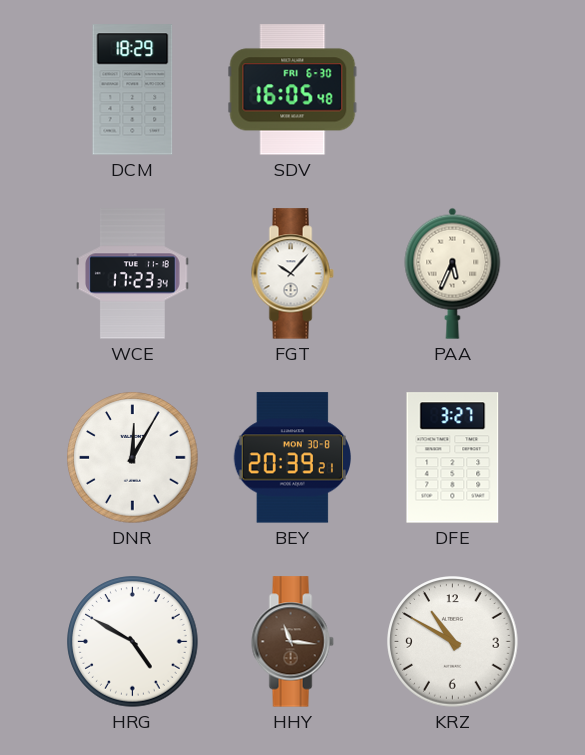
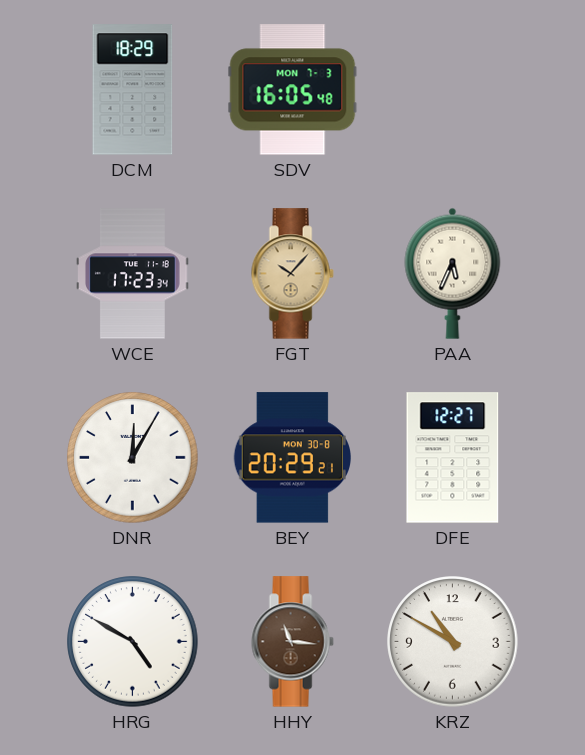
SDV date: FRI 6-30 -> MON 7-3
FGT dial: white -> champagne
BEY: 20:39 -> 20:29
DFE: 3:27 -> 12:27
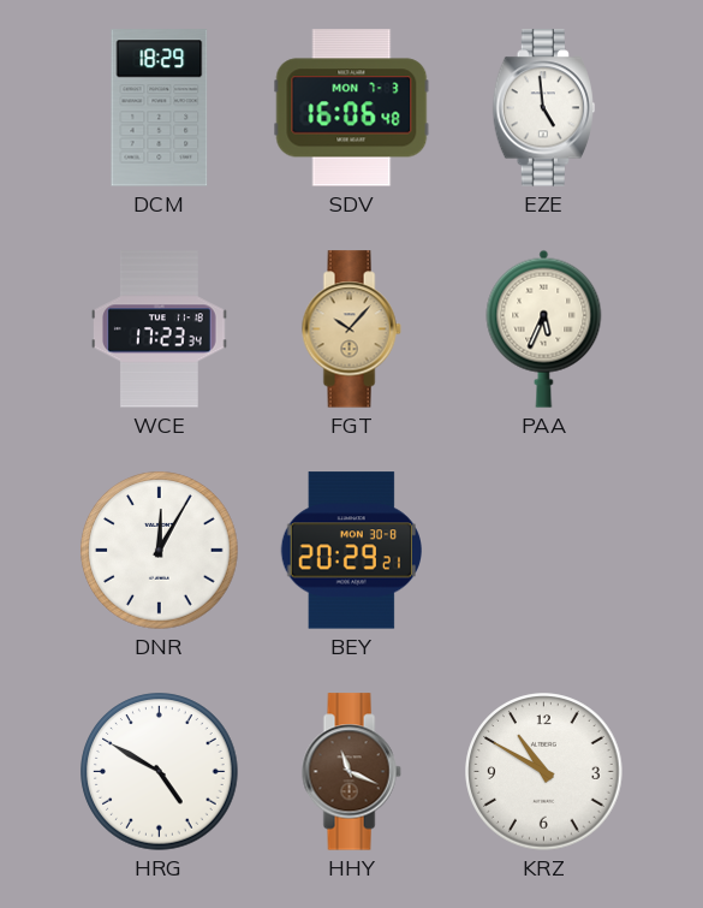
SDV: 16:05 -> 16:06
EZE: none -> 4:59
DFE: 12:27 -> none
HHY: 11:16 -> 11:19
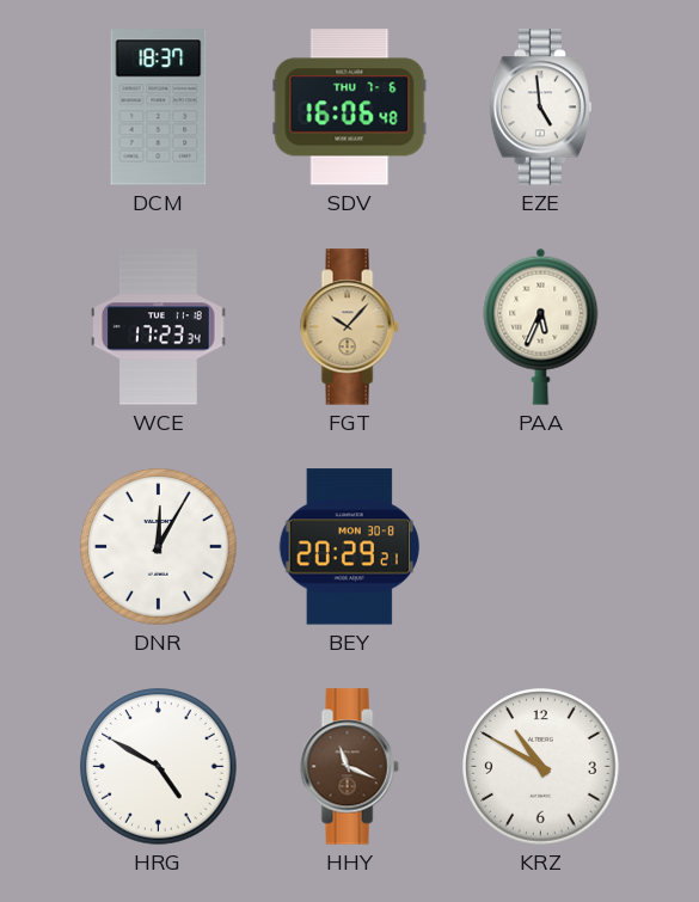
DCM: 18:29 -> 18:37
SDV date: MON 7-3 -> THU 7-6
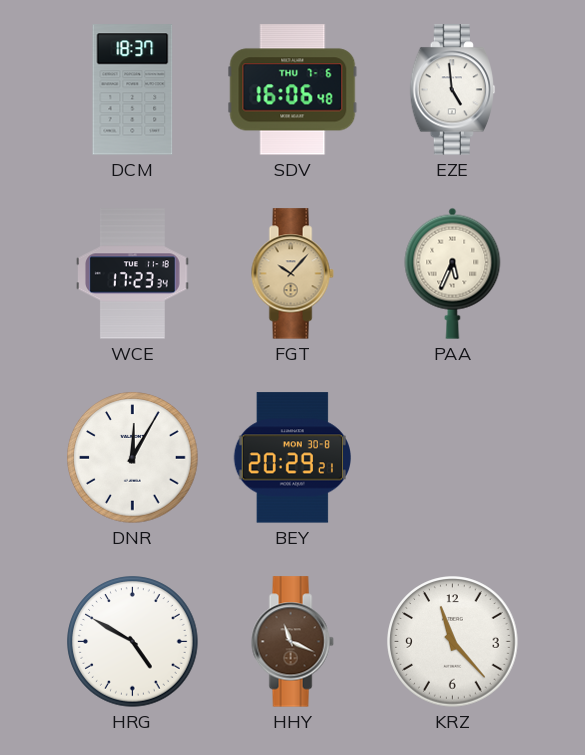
KRZ: 10:50 -> 11:23
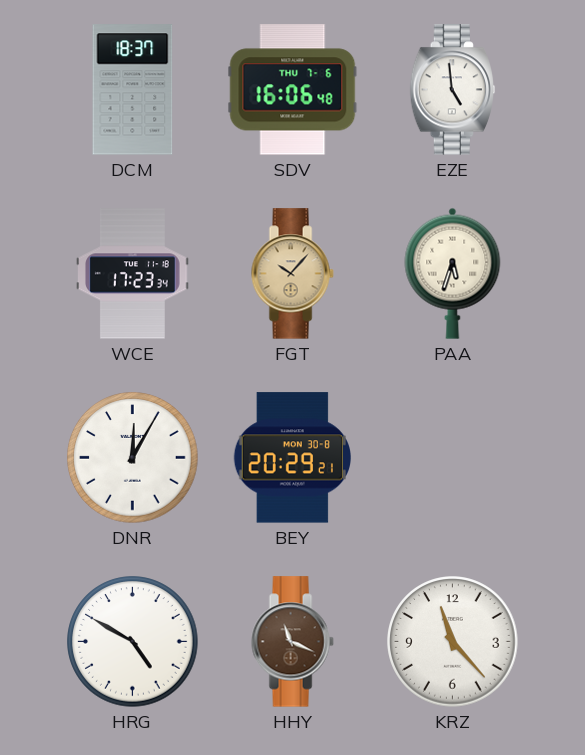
PAA: 5:34 -> 5:33
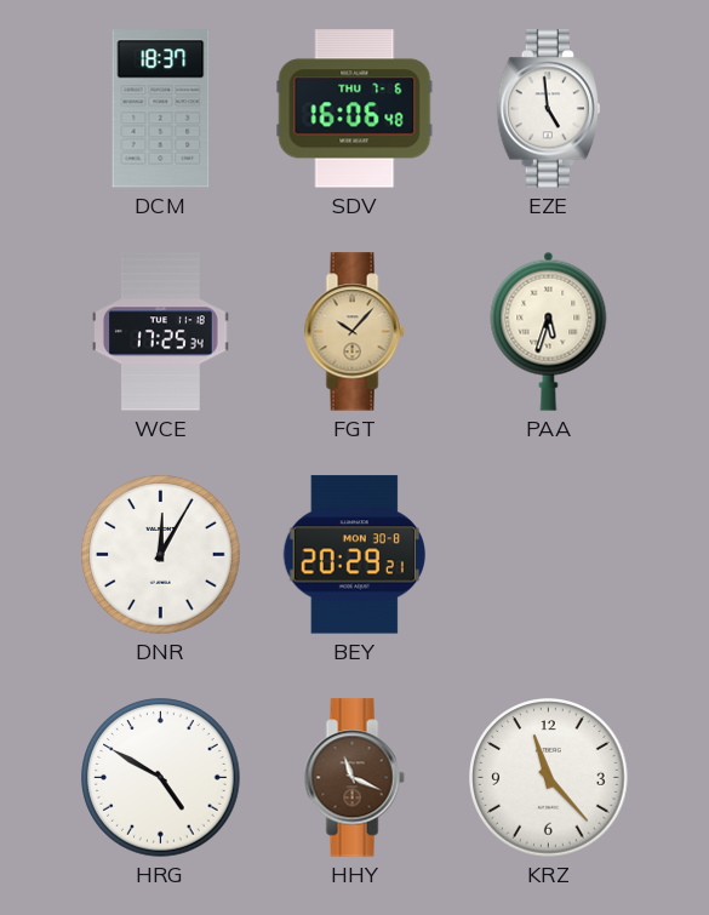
WCE: 17:23 -> 17:25
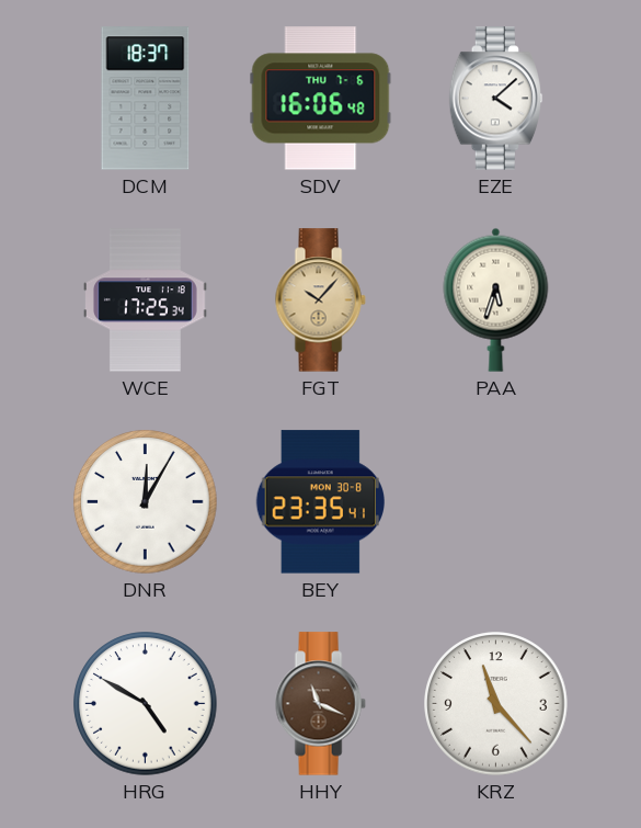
EZE: 4:59 -> 4:08
BEY: 20:29 -> 23:35
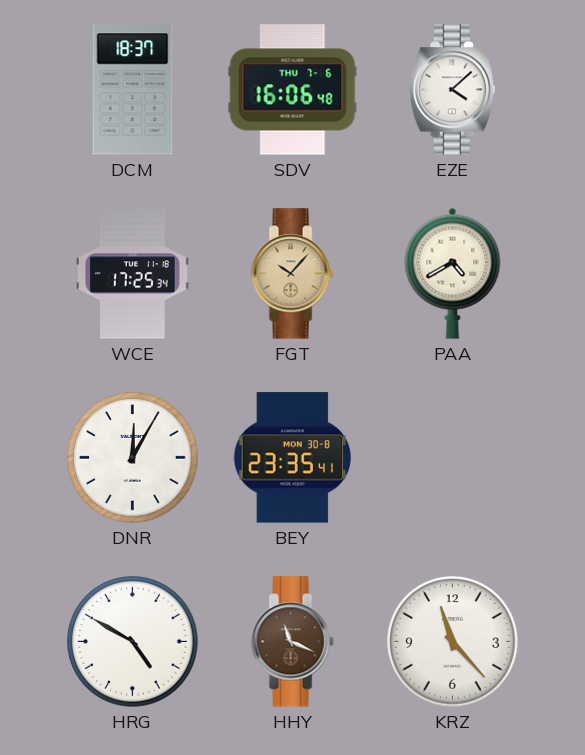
PAA: 5:33 -> 4:40
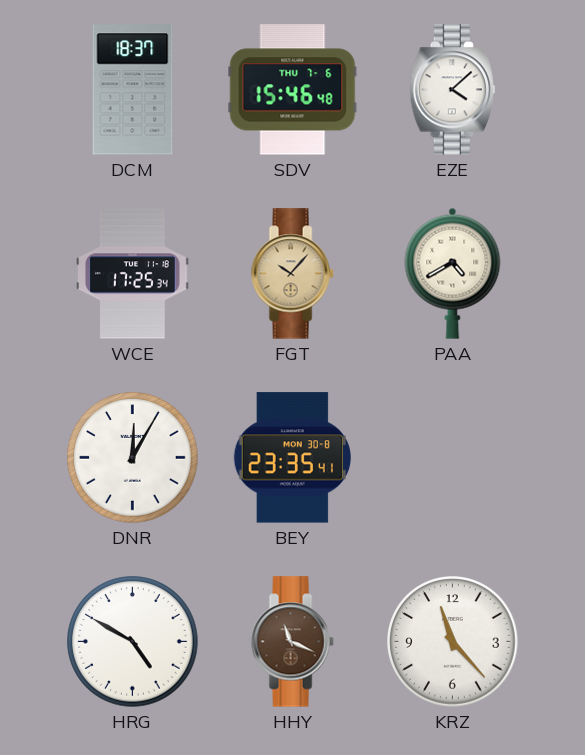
SDV: 16:06 -> 15:46
